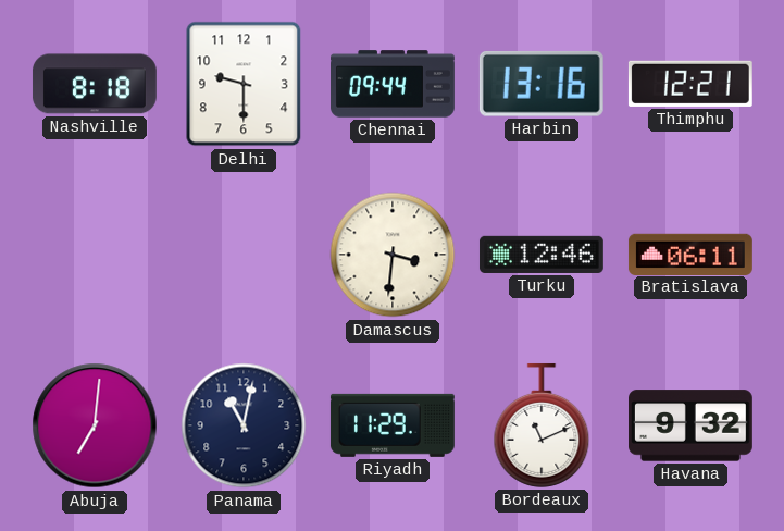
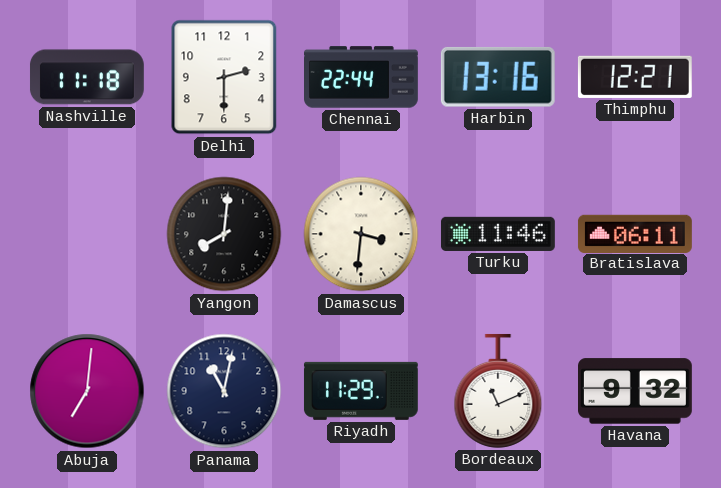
Nashville: 8:18 -> 11:18
Delhi: 9:30 -> 2:30
Chennai: 09:44 -> 22:44
Yangon: none -> 8:01
Turku: 12:46 -> 11:46
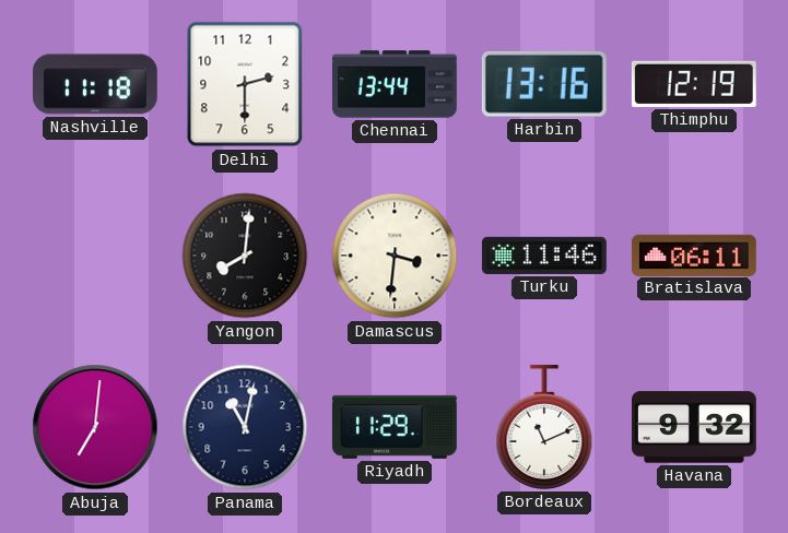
Chennai: 22:44 -> 13:44
Thimphu: 12:21 -> 12:19
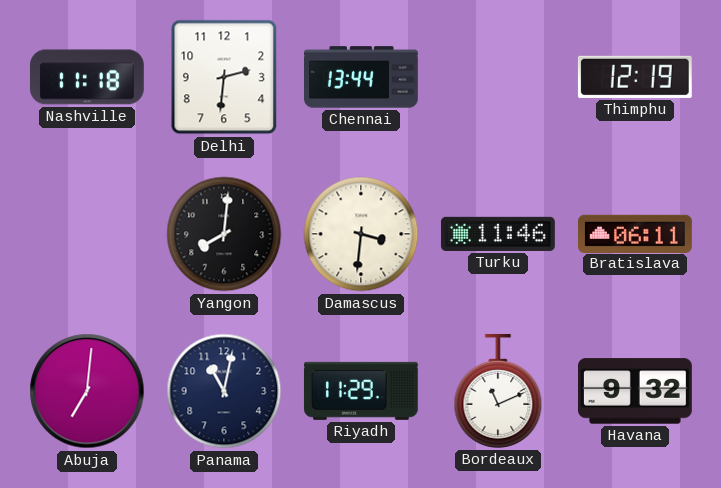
Delhi: 2:30 -> 2:31
Harbin: 13:16 -> none
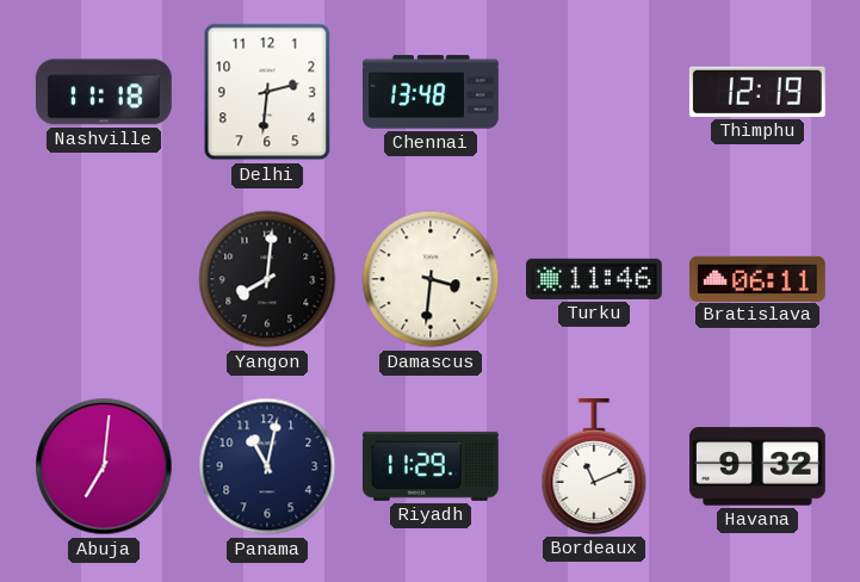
Chennai: 13:44 -> 13:48
